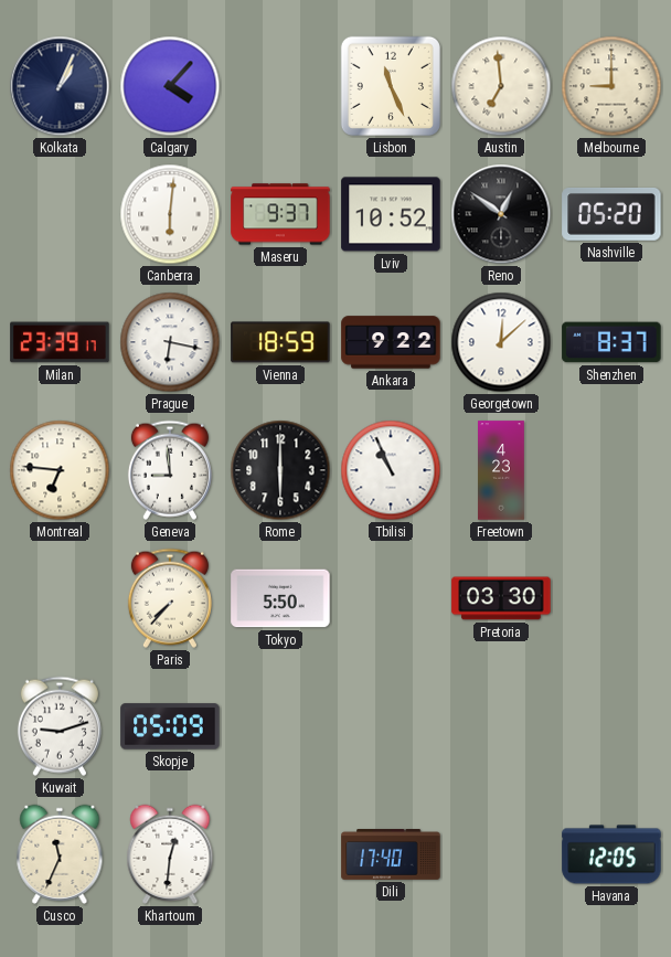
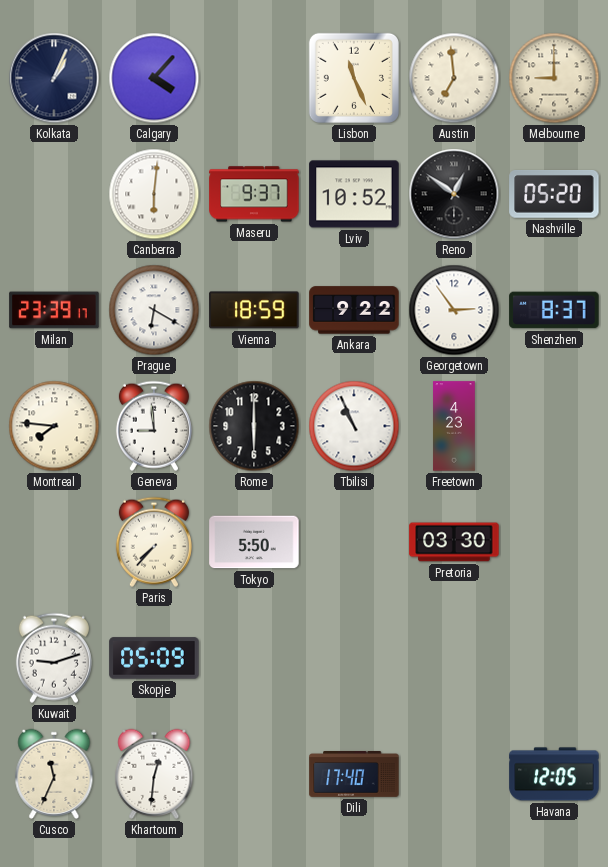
Prague: 6:17 -> 6:20
Georgetown: 12:08 -> 2:54
Montreal: 6:46 -> 7:46
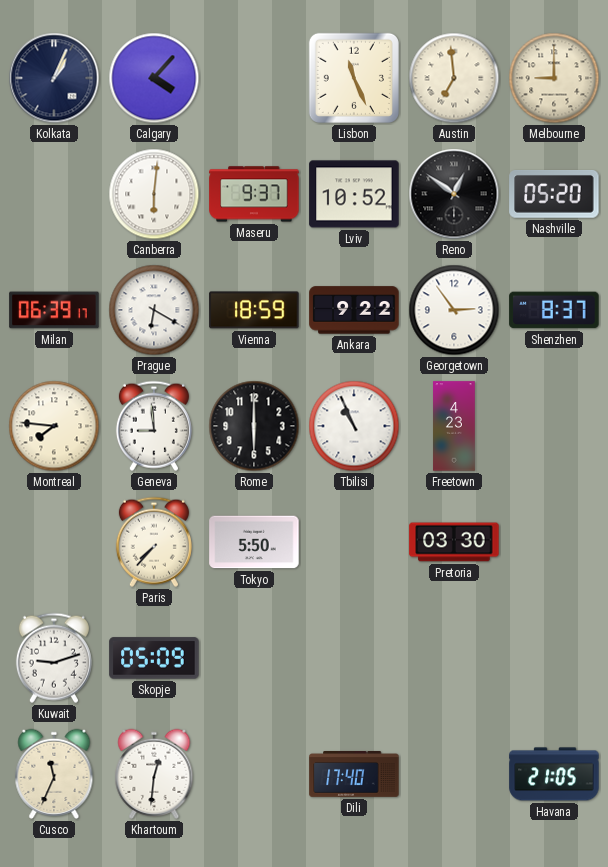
Milan: 23:39 -> 06:39
Havana: 12:05 -> 21:05
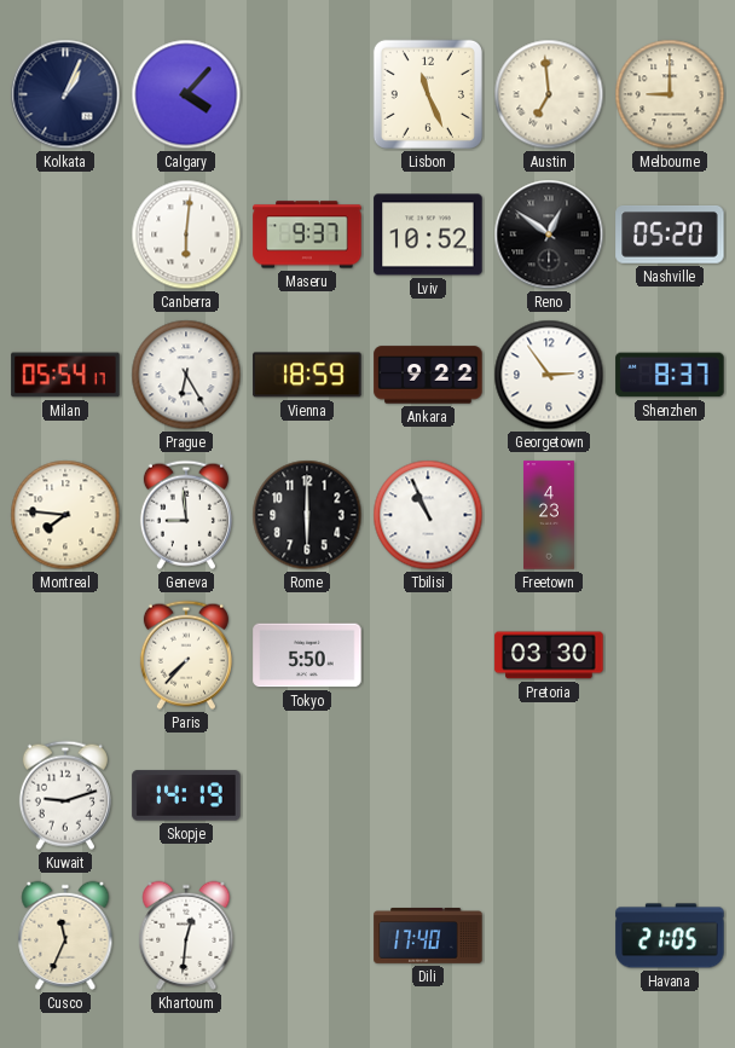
Milan: 06:39 -> 05:54
Prague: 6:20 -> 6:25
Skopje: 05:09 -> 14:19
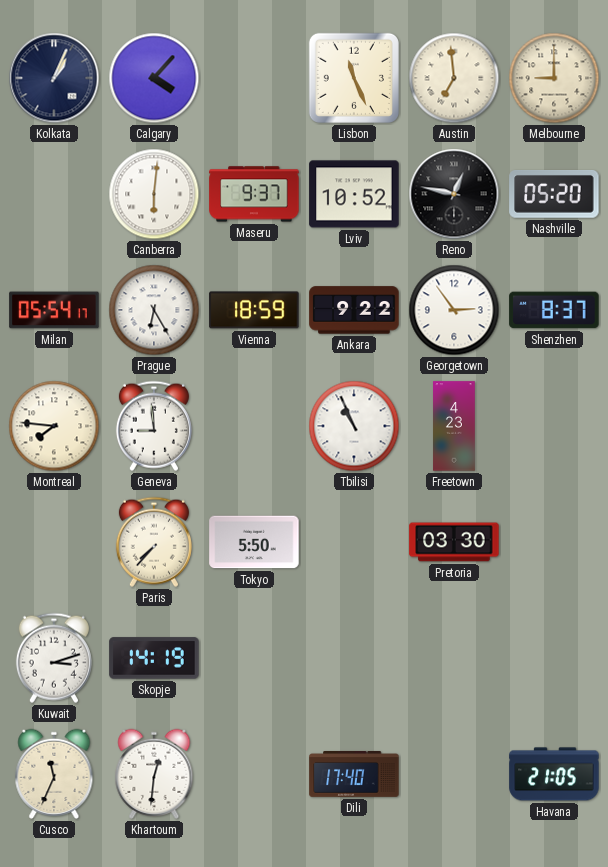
Reno: 12:51 -> 12:47
Rome: 6:00 -> none
Kuwait: 9:12 -> 3:12
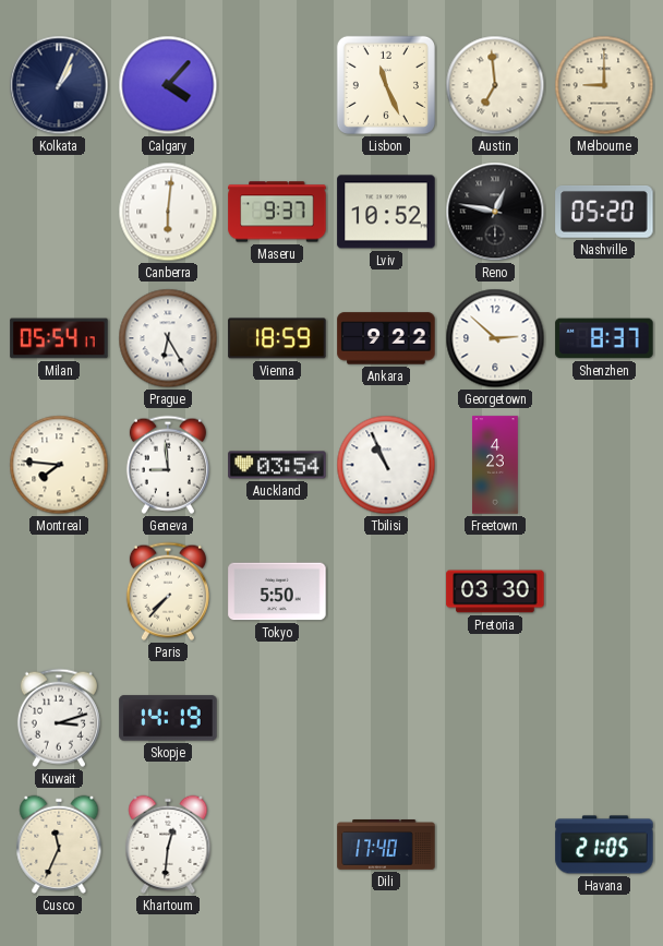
Georgetown: 2:54 -> 2:52
Auckland: none -> 03:54
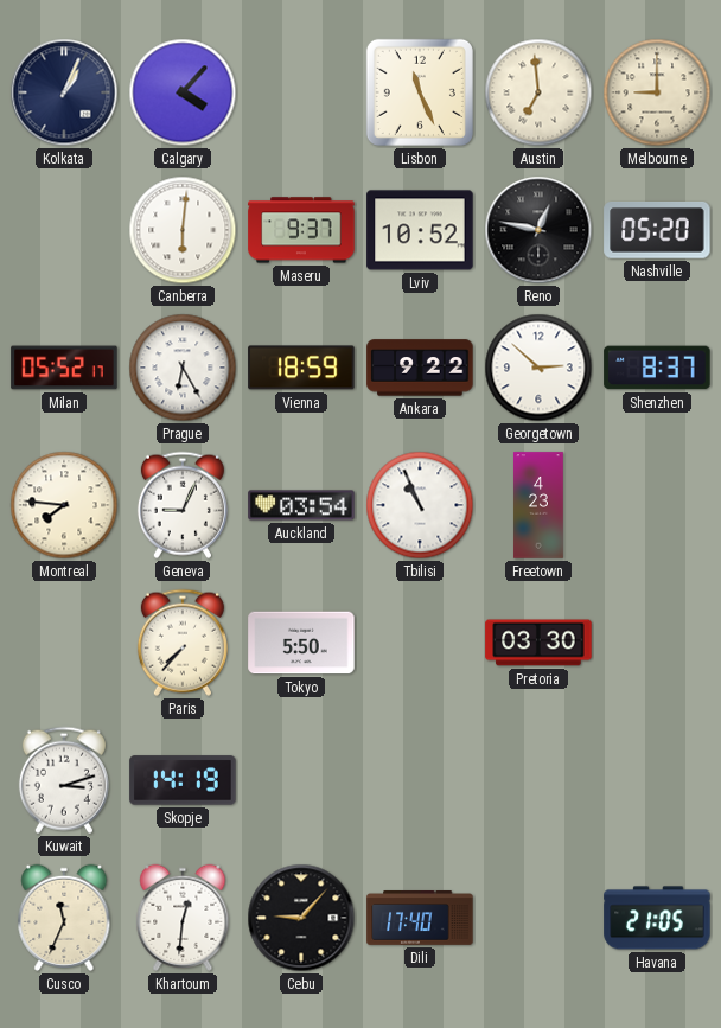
Milan: 05:54 -> 05:52
Geneva: 8:59 -> 9:04
Cebu: none -> 9:07
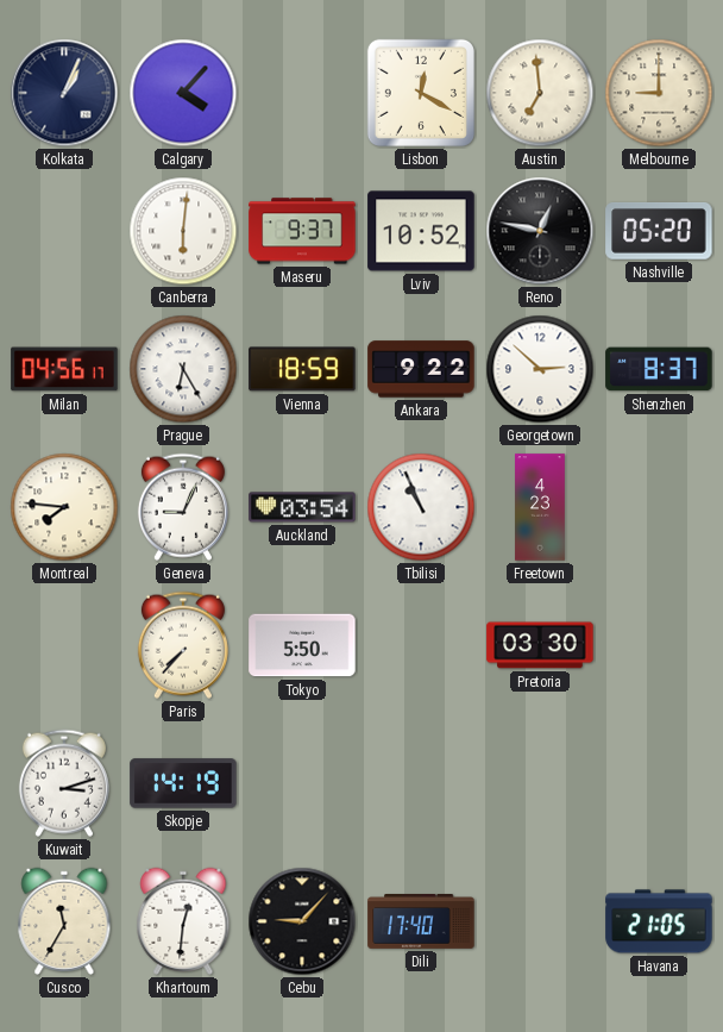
Lisbon: 11:26 -> 12:20
Milan: 05:52 -> 04:56
Cusco: 11:34 -> 11:35
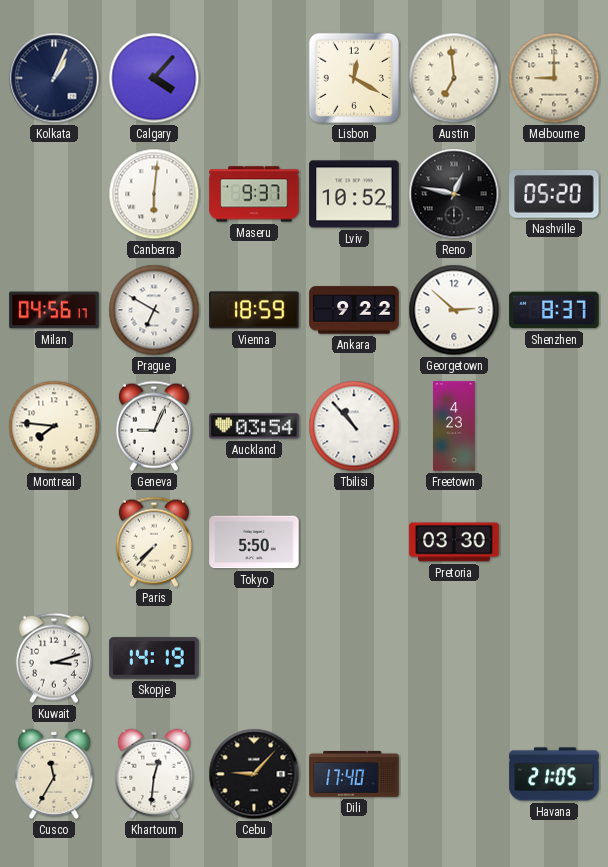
Prague: 6:25 -> 6:50
Tbilisi: 10:56 -> 10:53
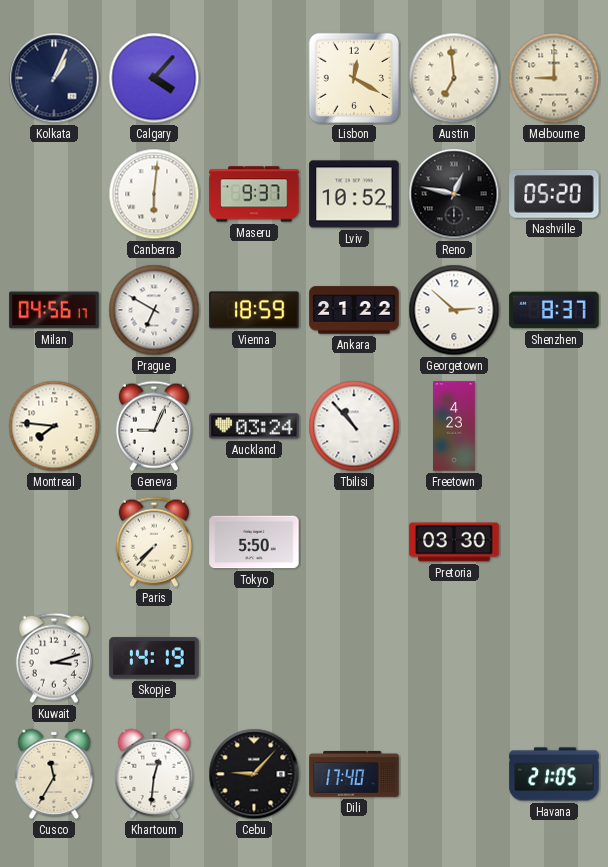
Ankara: 9:22 -> 21:22
Auckland: 03:54 -> 03:24
